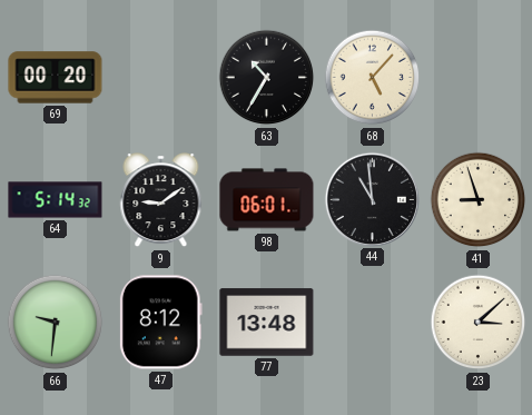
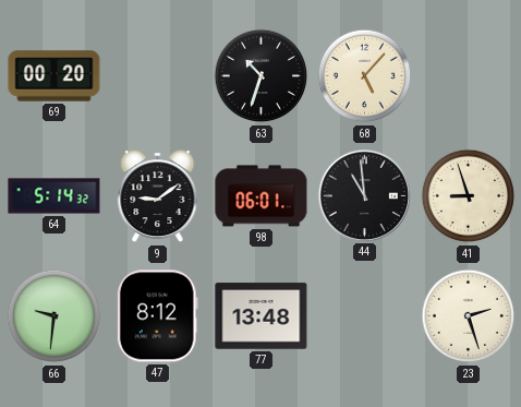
63: 10:35 -> 10:33
23: 3:08 -> 2:27
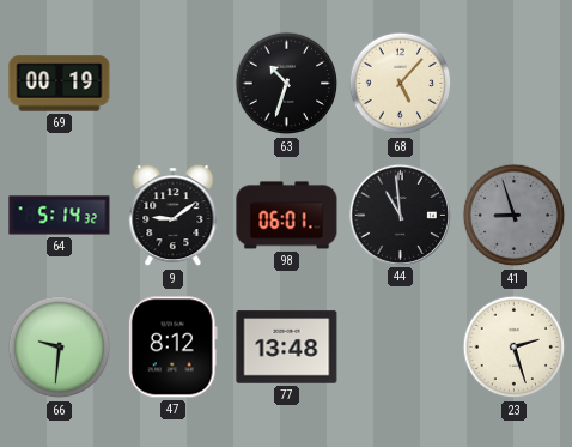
69: 00:20 -> 00:19
41 dial: cream -> grey
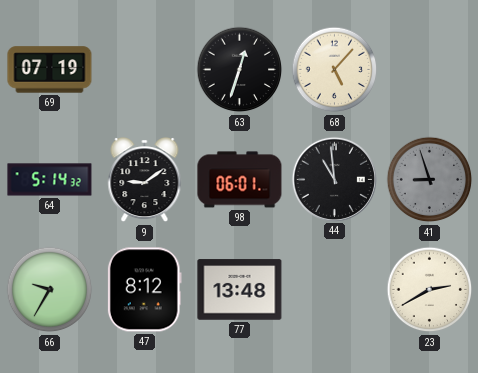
69: 00:19 -> 07:19
63: 10:33 -> 12:33
66: 9:31 -> 9:35
23: 2:27 -> 2:40
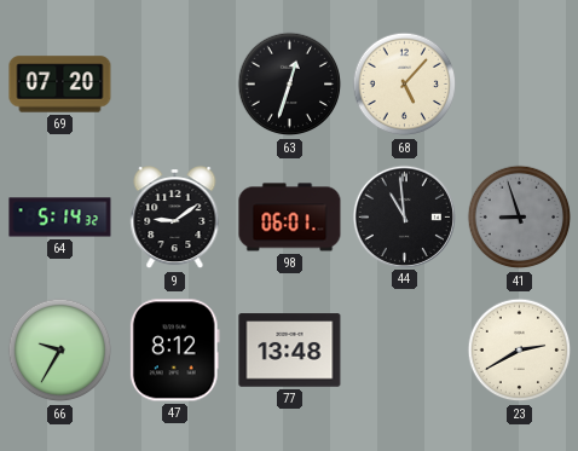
69: 07:19 -> 07:20
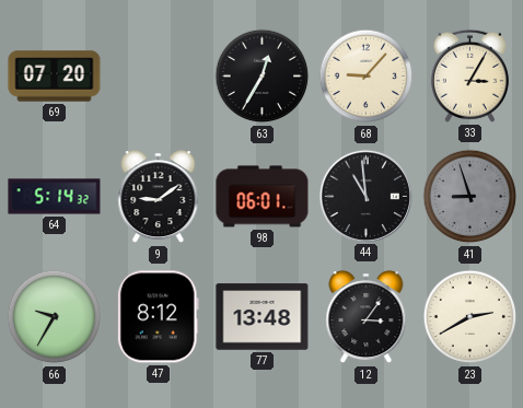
63: 12:33 -> 12:35
68: 5:07 -> 9:07
33: none -> 3:05
12: none -> 3:06
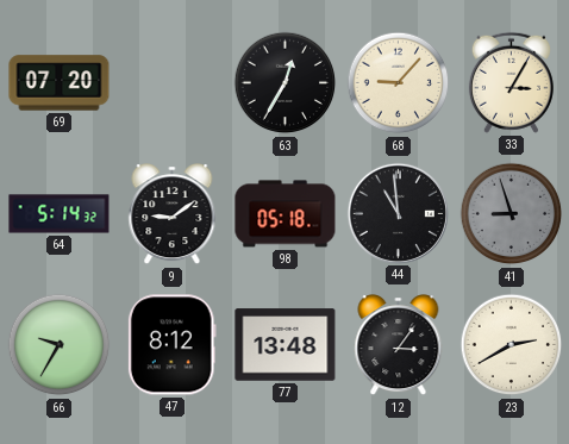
98: 06:01 -> 05:18
